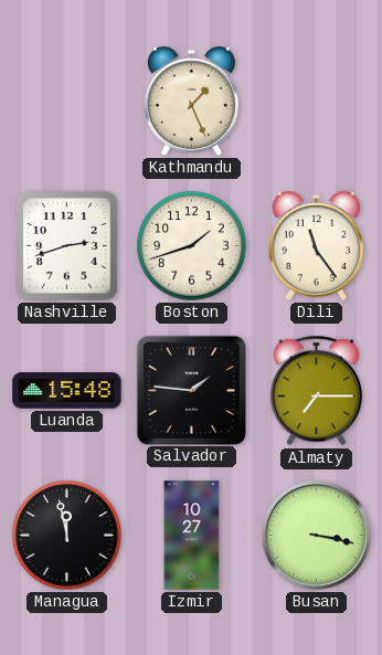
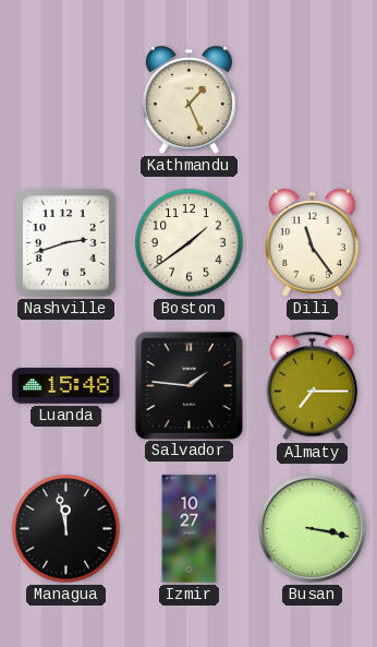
Boston: 1:42 -> 1:39
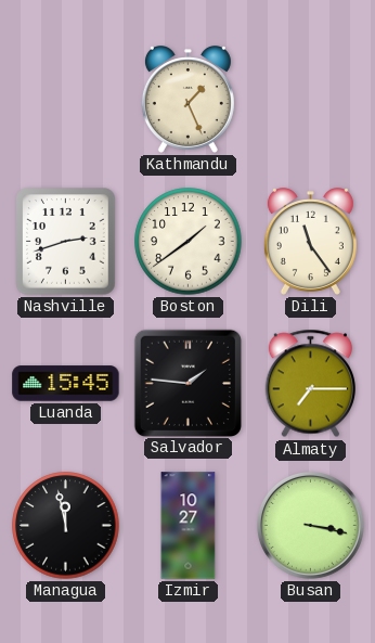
Luanda: 15:48 -> 15:45
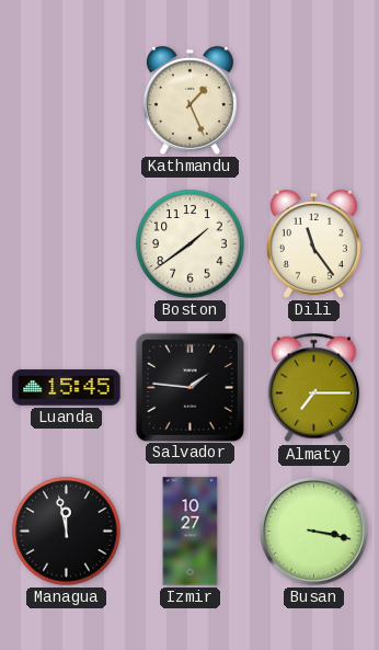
Nashville: 2:42 -> none
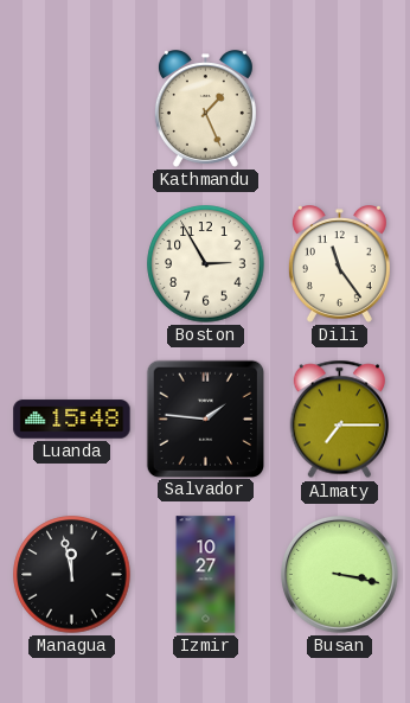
Boston: 1:39 -> 2:55
Luanda: 15:45 -> 15:48
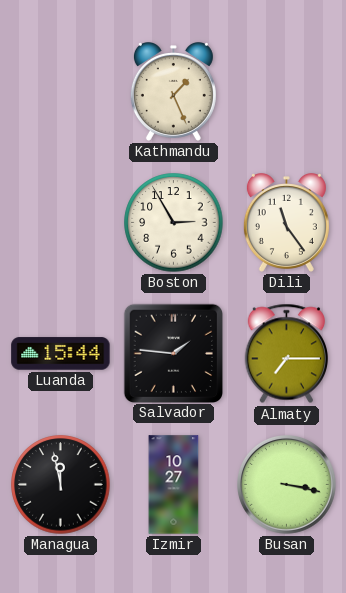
Luanda: 15:48 -> 15:44
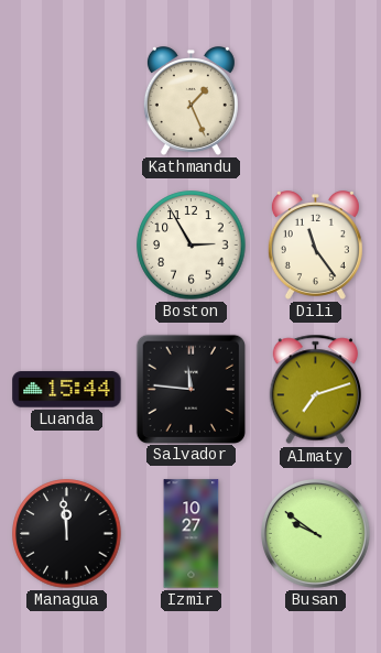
Salvador: 1:46 -> 11:46
Almaty: 7:15 -> 7:12
Managua: 11:58 -> 11:59
Busan: 3:17 -> 9:51
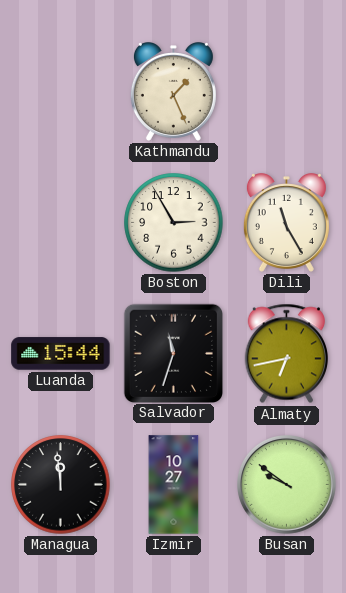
Dili: 11:24 -> 11:25
Salvador: 11:46 -> 11:33
Almaty: 7:12 -> 6:43
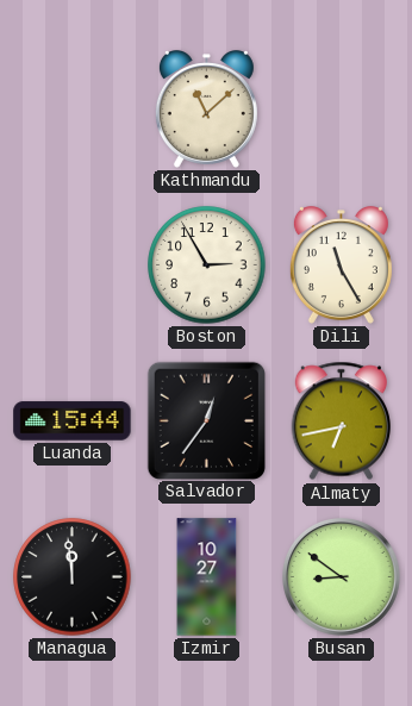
Kathmandu: 1:26 -> 11:08
Salvador: 11:33 -> 12:36
Busan: 9:51 -> 8:51
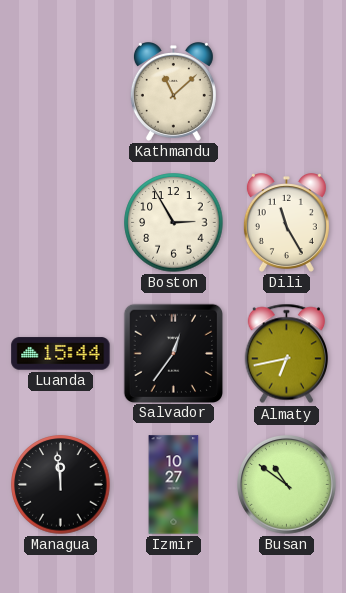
Busan: 8:51 -> 10:51
